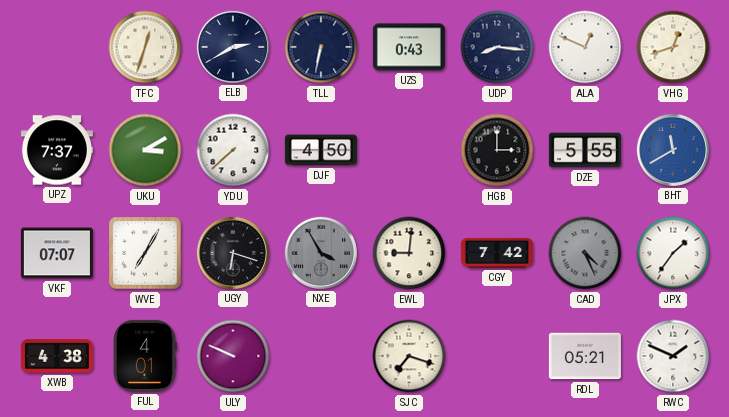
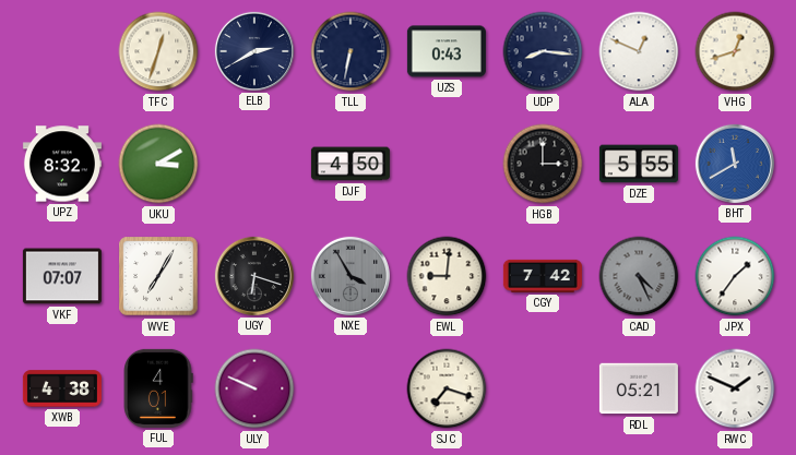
UPZ: 7:37 -> 8:32
YDU: 7:38 -> none
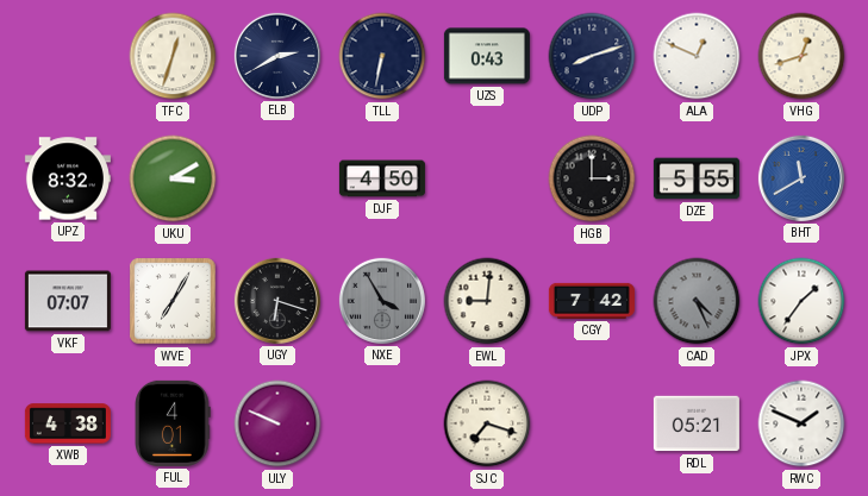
UDP: 8:16 -> 8:12
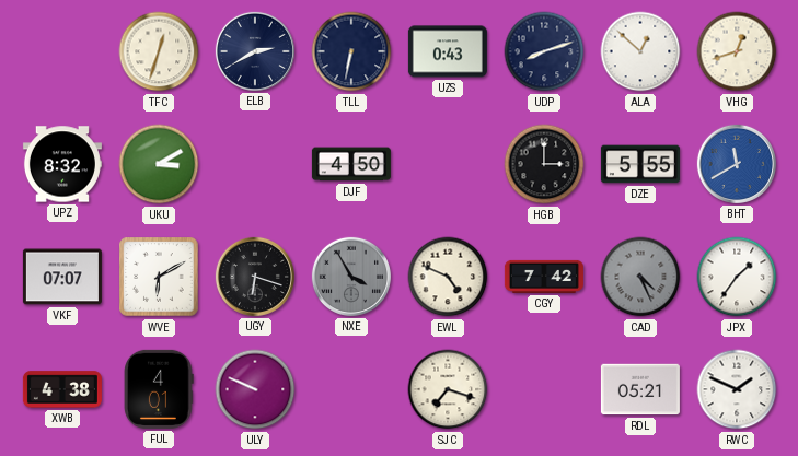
ALA: 12:49 -> 12:52
WVE: 7:05 -> 6:10
EWL: 9:01 -> 4:49
